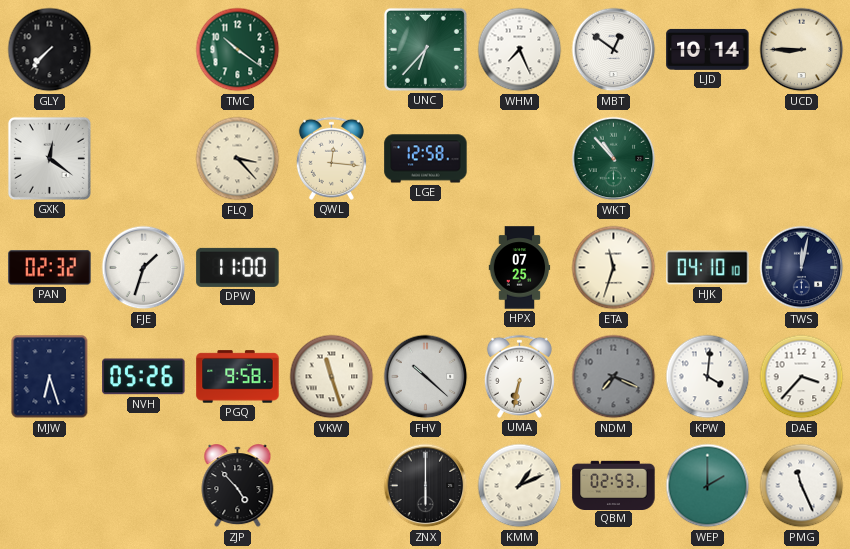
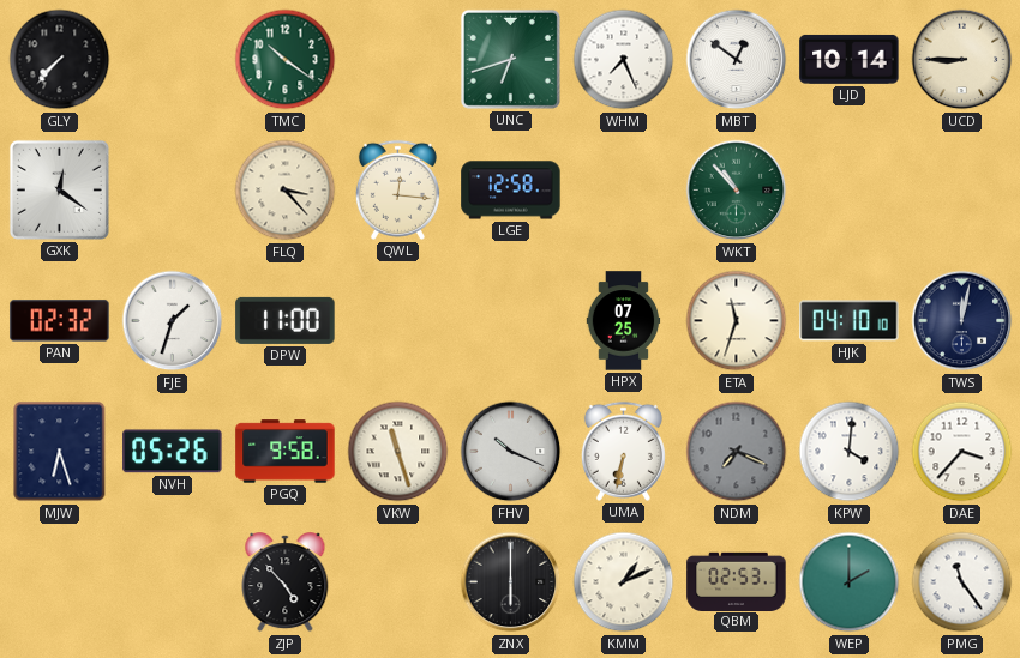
UNC: 6:37 -> 6:42
FHV: 10:22 -> 10:19
PMG: 11:26 -> 11:24
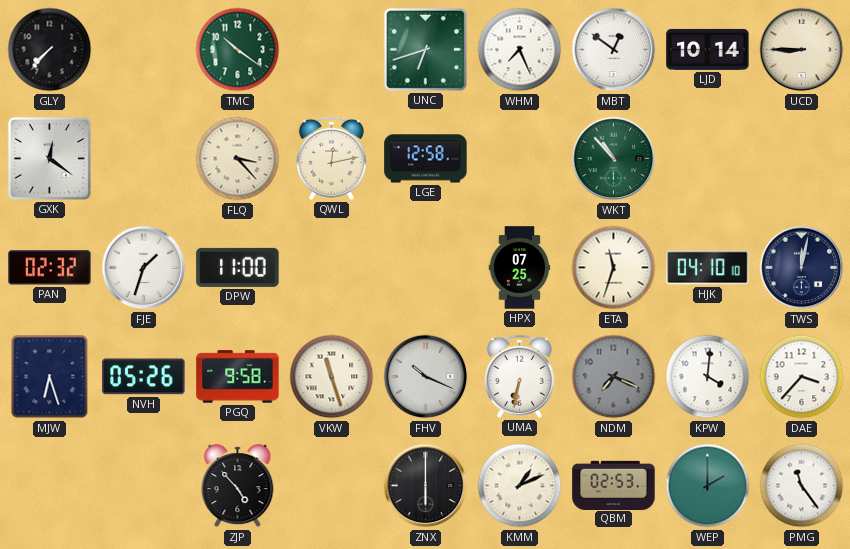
QWL: 12:16 -> 12:13
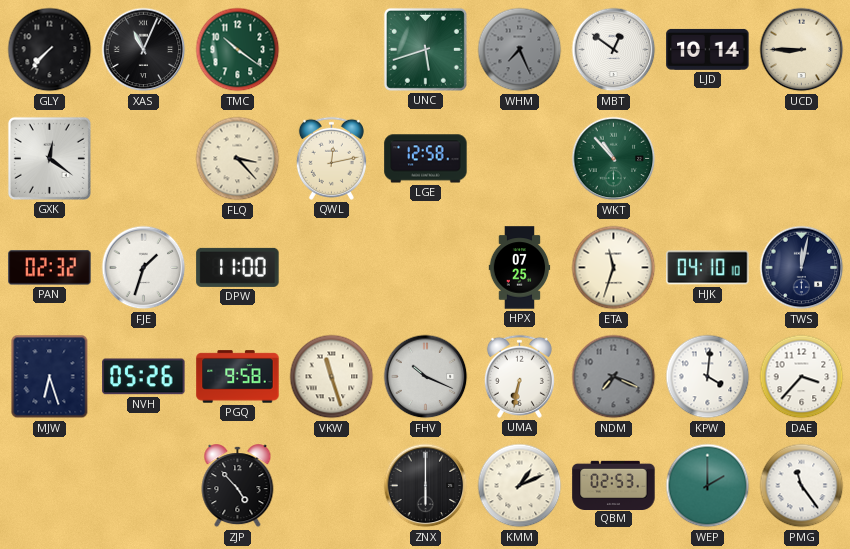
XAS: none -> 11:04
UNC: 6:42 -> 5:42
WHM dial: white -> grey
